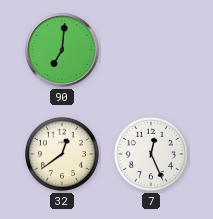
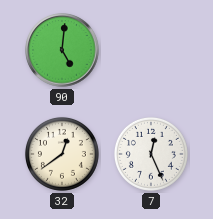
90: 7:01 -> 5:01
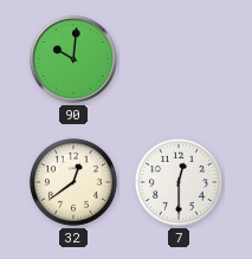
90: 5:01 -> 10:01
7: 12:26 -> 12:30
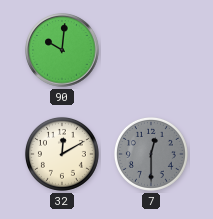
32: 12:39 -> 12:10
7 dial: white -> grey
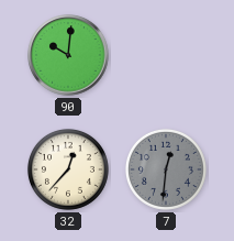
32: 12:10 -> 12:37
7: 12:30 -> 12:31
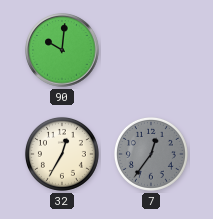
32: 12:37 -> 12:35
7: 12:31 -> 12:36
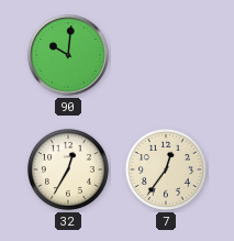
7 dial: grey -> cream
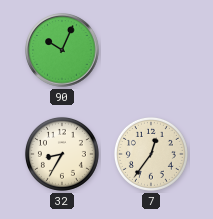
90: 10:01 -> 10:04
32: 12:35 -> 8:35
